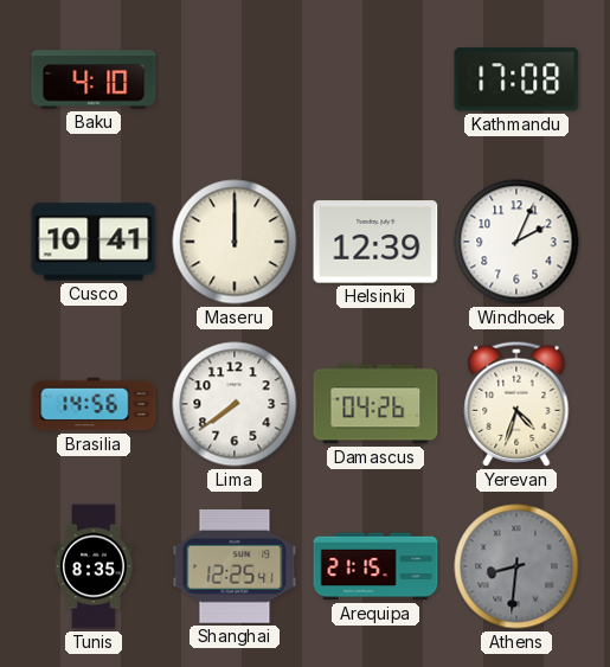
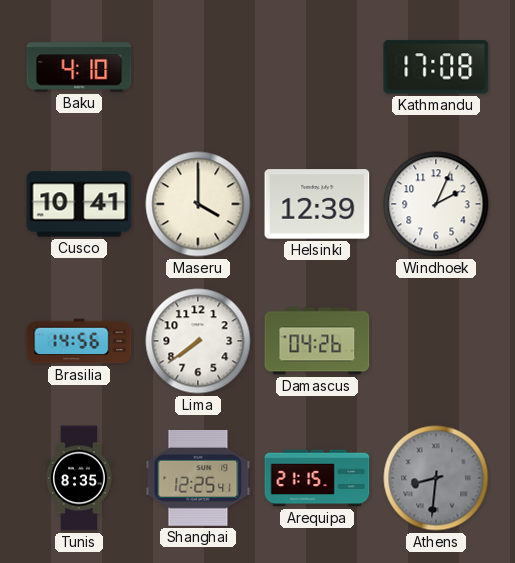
Maseru: 12:00 -> 4:00
Yerevan: 4:33 -> none
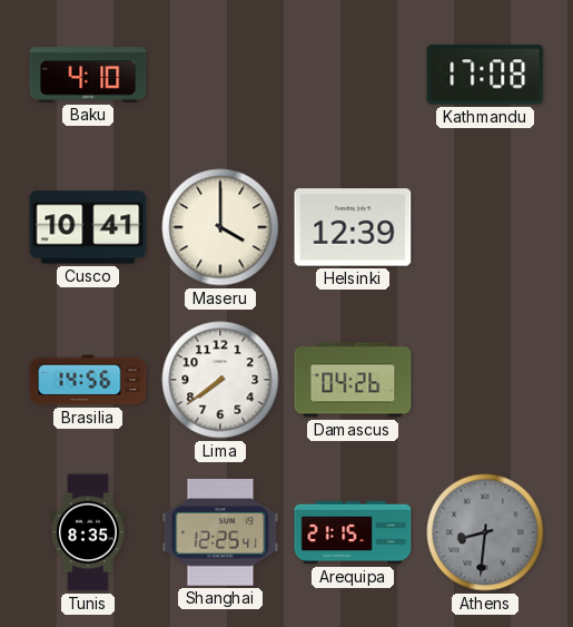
Windhoek: 2:04 -> none
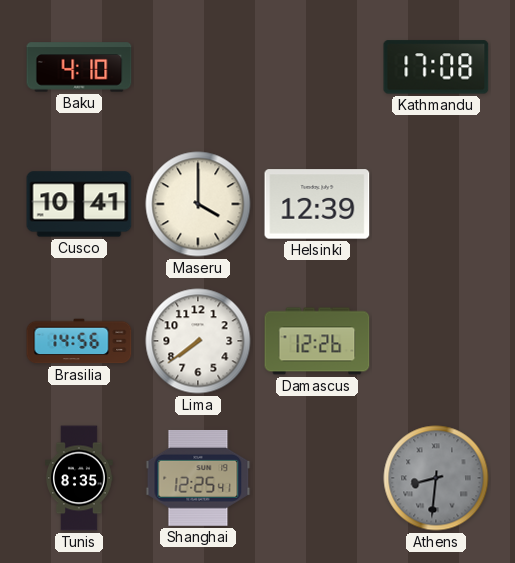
Damascus: 04:26 -> 12:26
Arequipa: 21:15 -> none
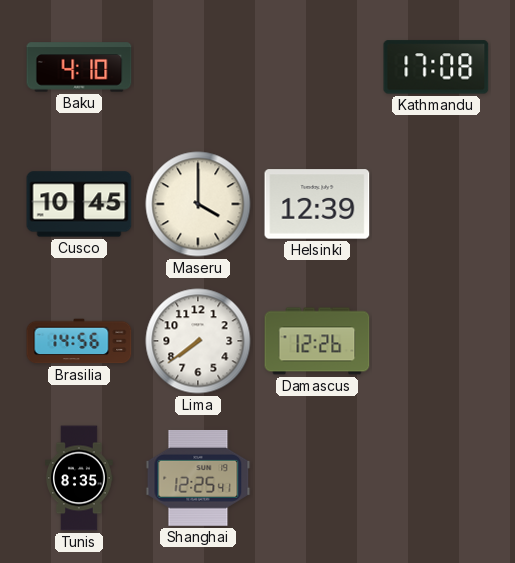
Cusco: 10:41 -> 10:45
Athens: 8:31 -> none
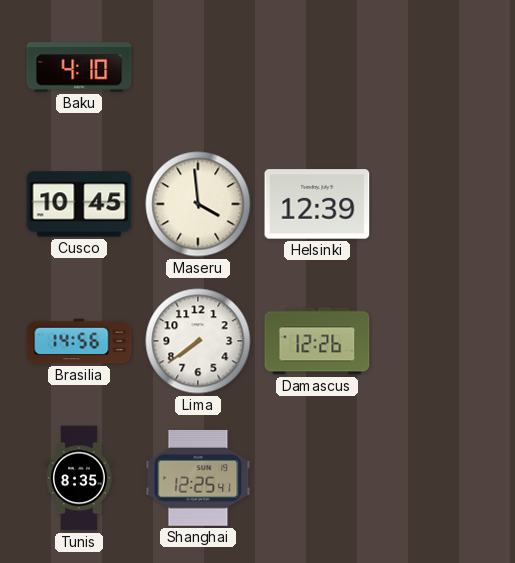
Kathmandu: 17:08 -> none
Maseru: 4:00 -> 3:59
